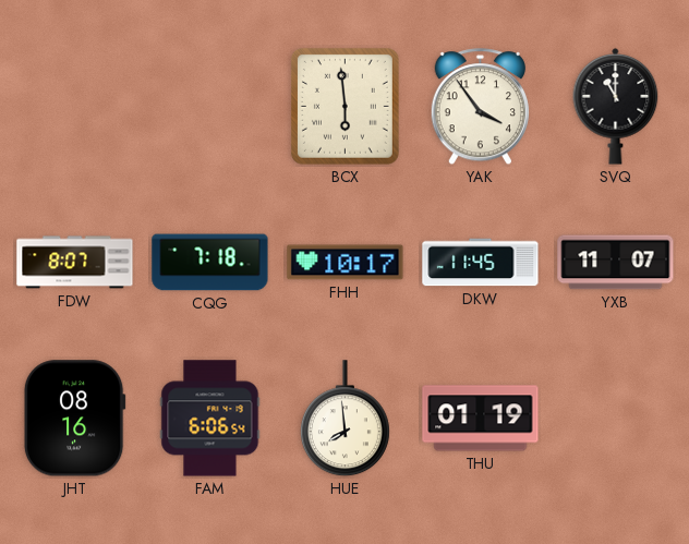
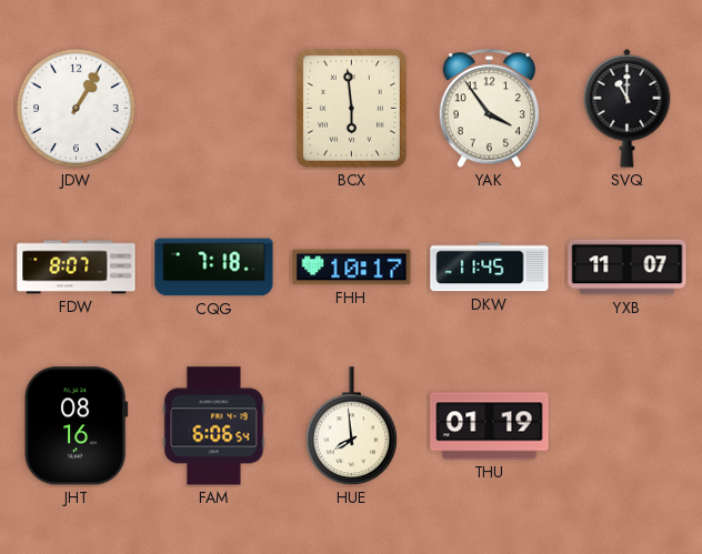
JDW: none -> 1:05
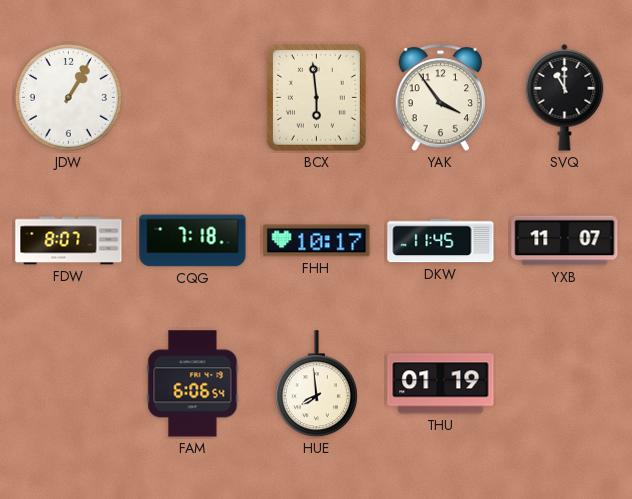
JHT: 08:16 -> none
